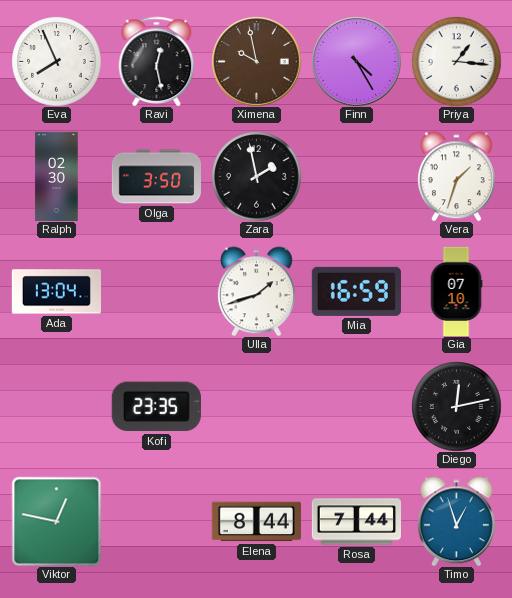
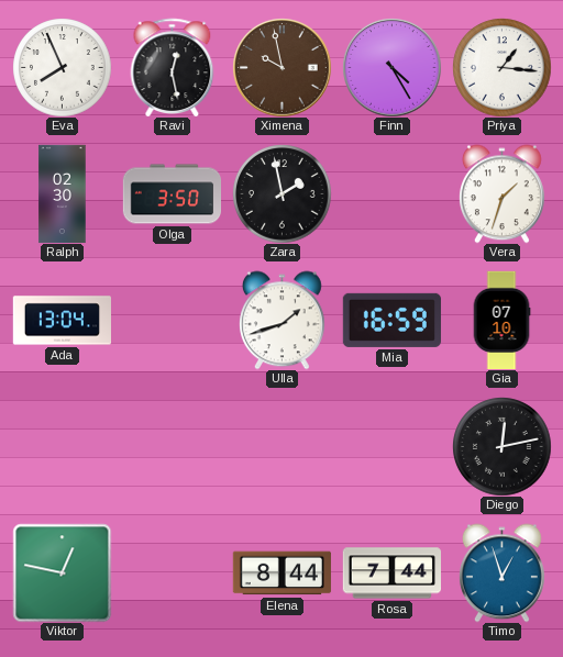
Kofi: 23:35 -> none
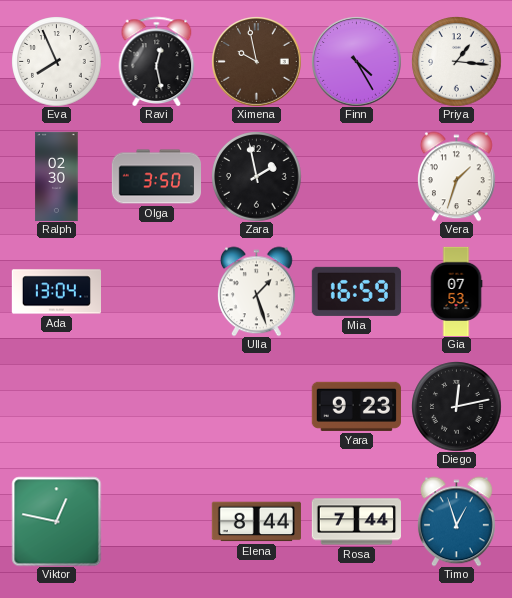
Ulla: 1:42 -> 1:27
Gia: 07:10 -> 07:53
Yara: none -> 9:23
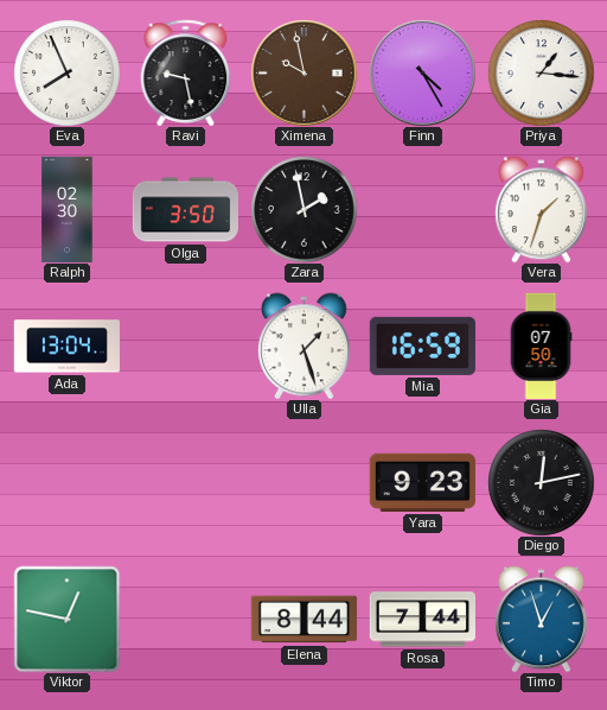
Ravi: 12:28 -> 9:28
Gia: 07:53 -> 07:50
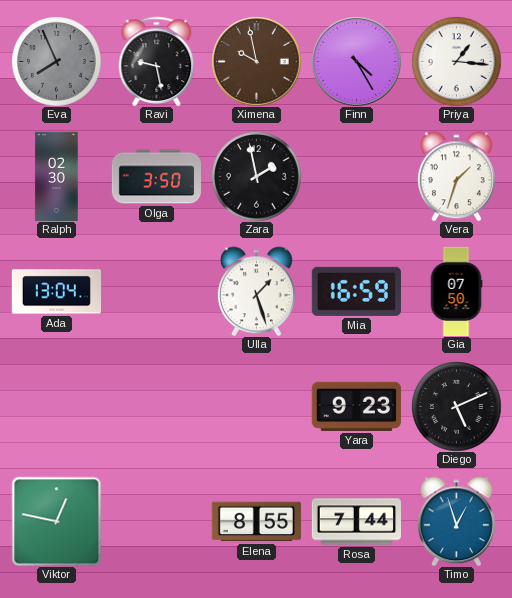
Eva dial: white -> grey
Diego: 12:13 -> 5:11
Elena: 8:44 -> 8:55
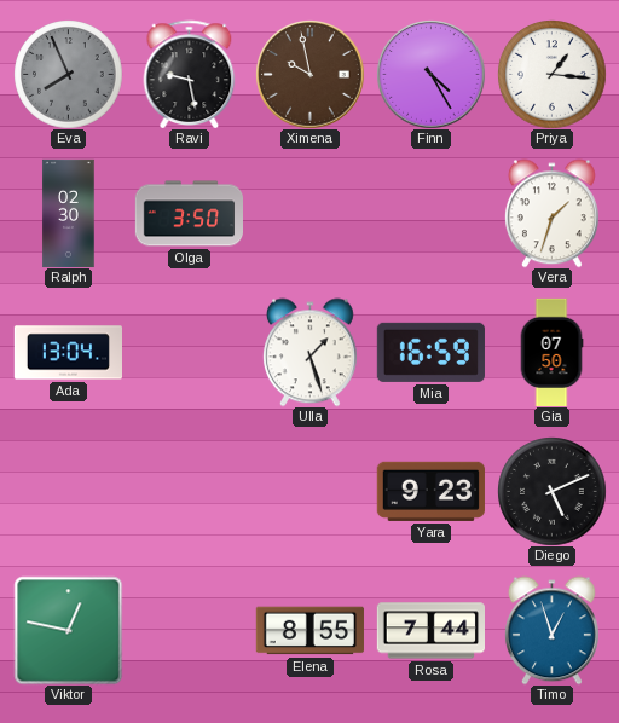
Zara: 1:58 -> none
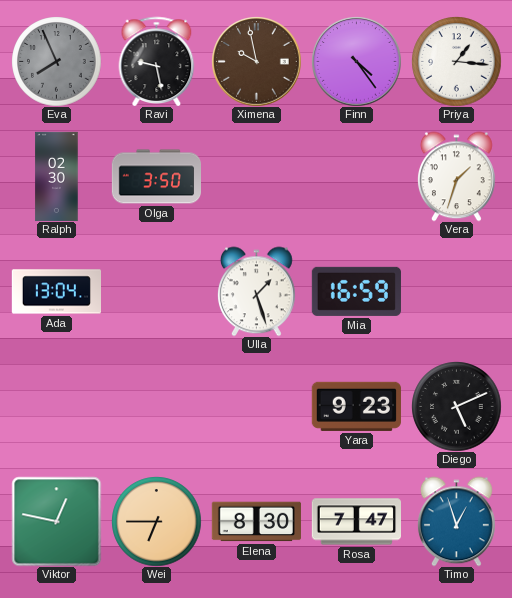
Finn: 4:25 -> 4:24
Gia: 07:50 -> none
Wei: none -> 6:45
Elena: 8:55 -> 8:30
Rosa: 7:44 -> 7:47
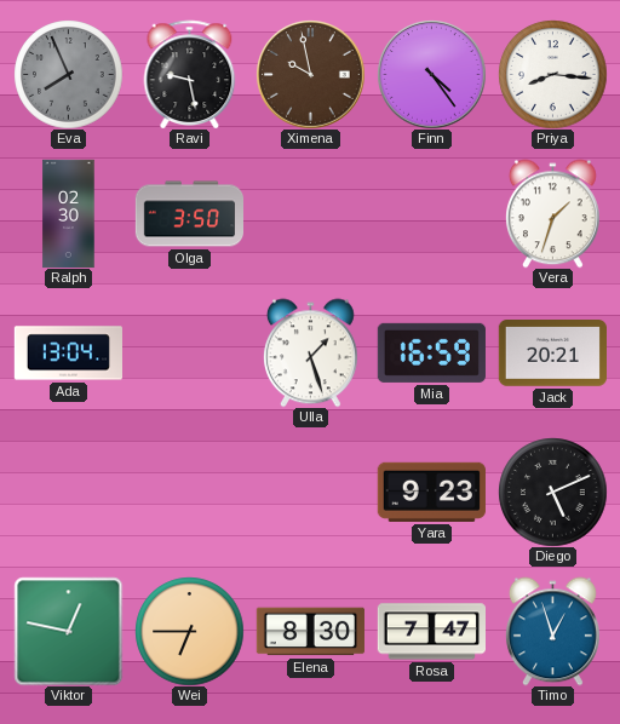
Priya: 1:16 -> 8:16
Jack: none -> 20:21
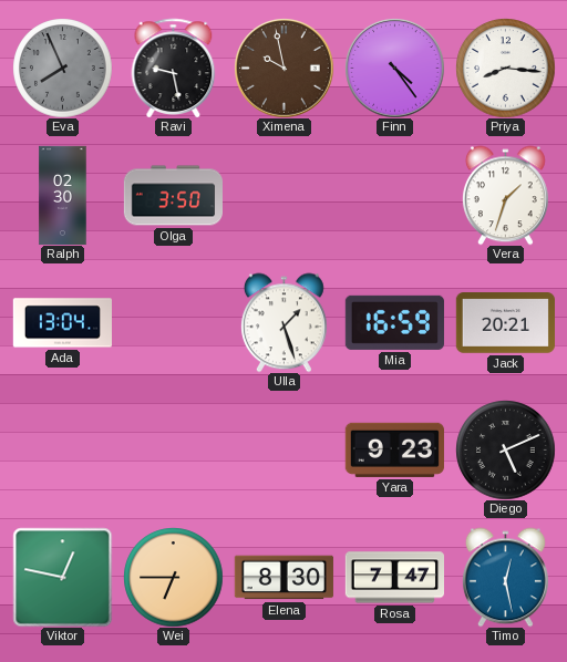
Timo: 12:57 -> 12:28
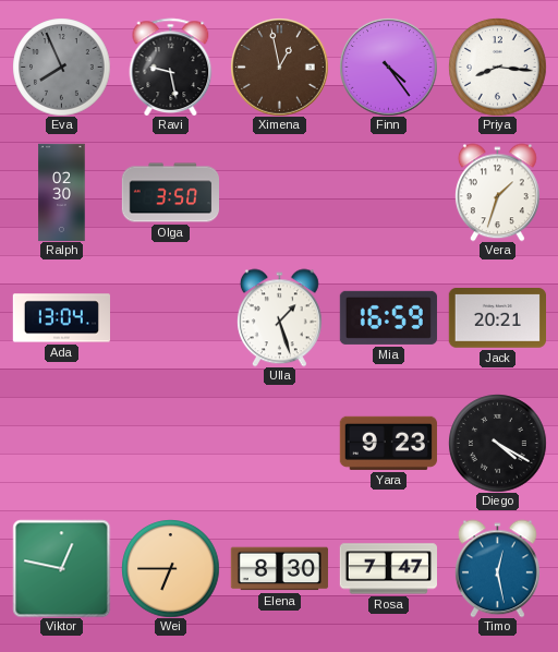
Ximena: 9:58 -> 12:58
Diego: 5:11 -> 4:20
